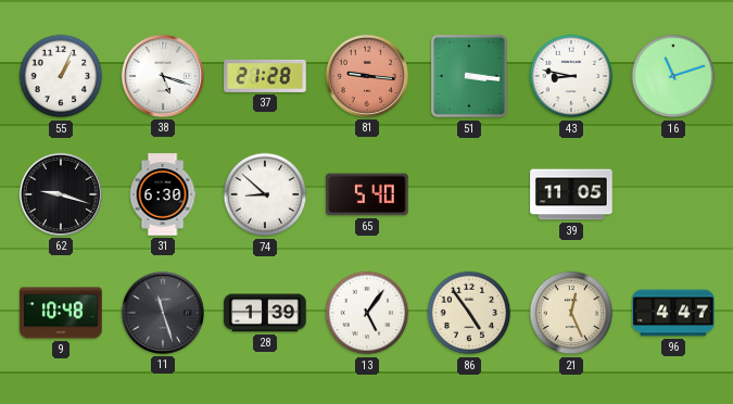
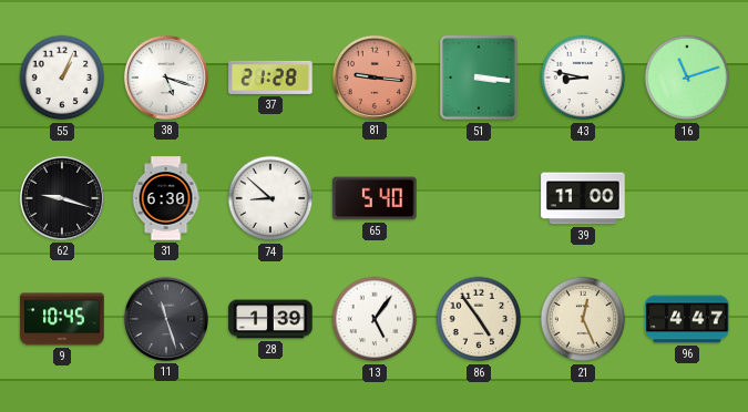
39: 11:05 -> 11:00
9: 10:48 -> 10:45
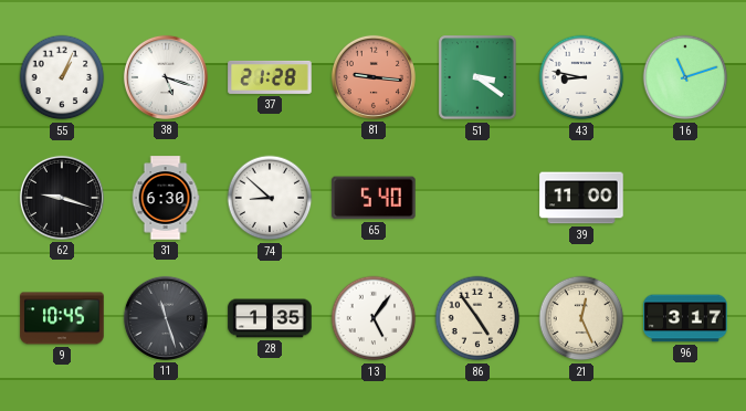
51: 3:16 -> 3:21
28: 1:39 -> 1:35
96: 4:47 -> 3:17
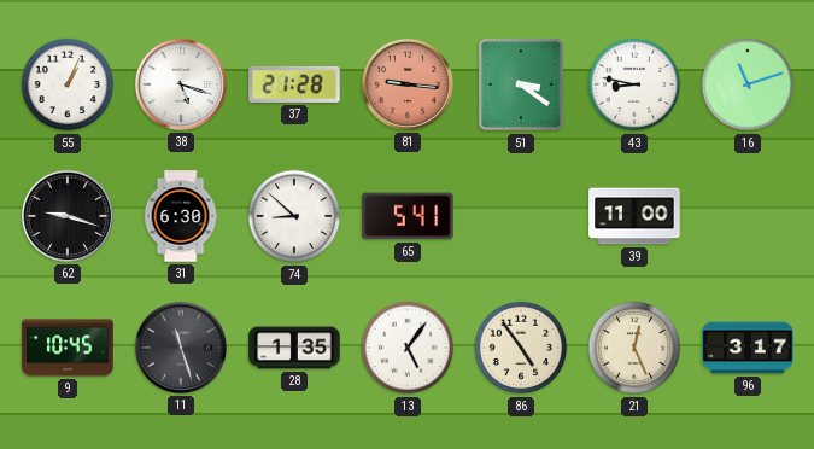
65: 5:40 -> 5:41
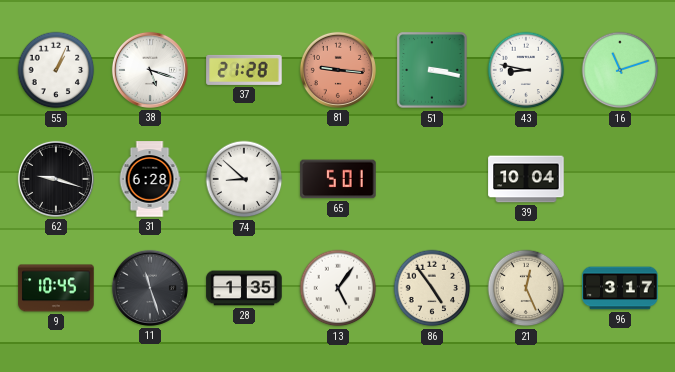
51: 3:21 -> 3:17
31: 6:30 -> 6:28
65: 5:41 -> 5:01
39: 11:00 -> 10:04
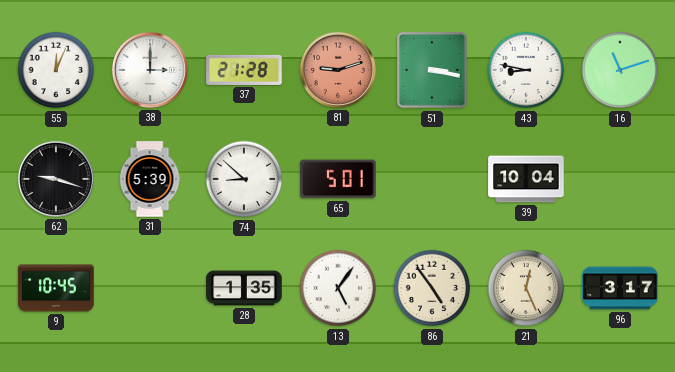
55: 1:04 -> 12:04
38: 5:18 -> 3:00
81: 9:16 -> 9:12
31: 6:28 -> 5:39
11: 11:27 -> none
